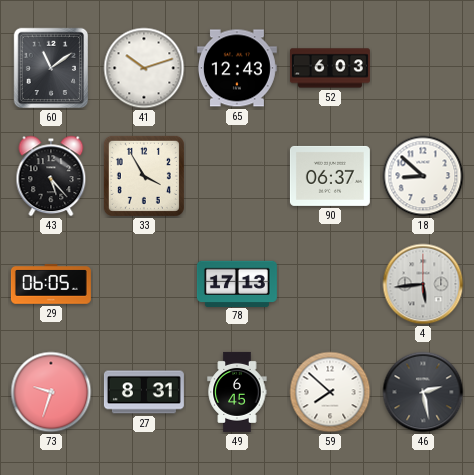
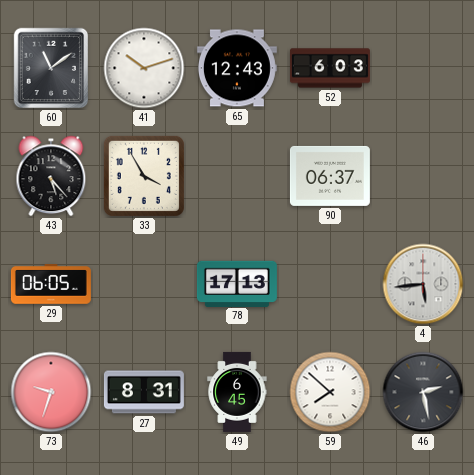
18: 8:52 -> none
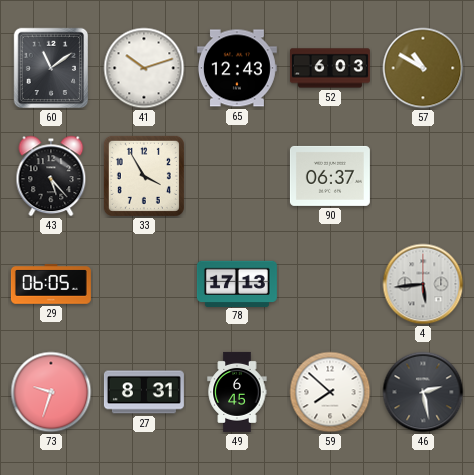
57: none -> 10:50
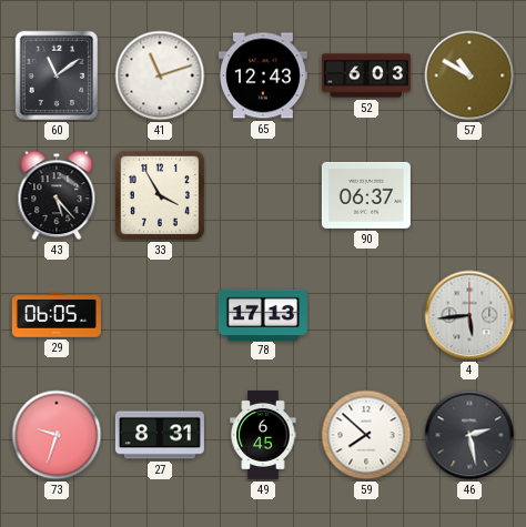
41: 10:12 -> 11:12
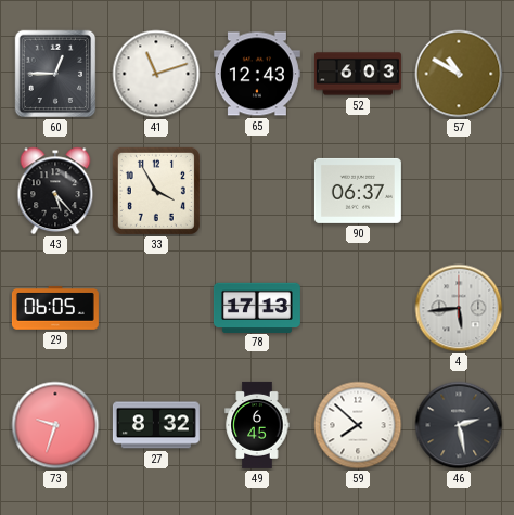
60: 11:09 -> 12:45
27: 8:31 -> 8:32
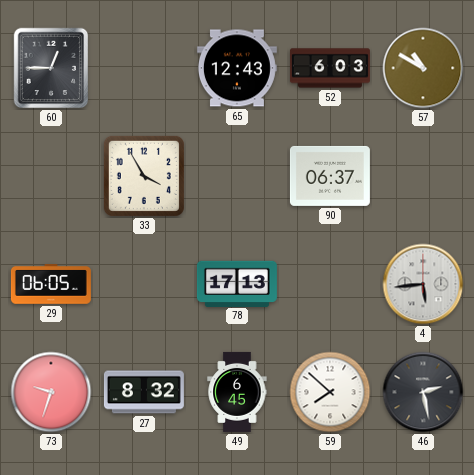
41: 11:12 -> none
43: 5:23 -> none
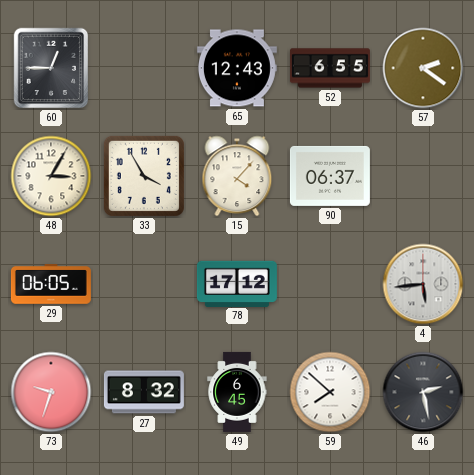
52: 6:03 -> 6:55
57: 10:50 -> 2:21
48: none -> 3:05
15: none -> 4:07
78: 17:13 -> 17:12
